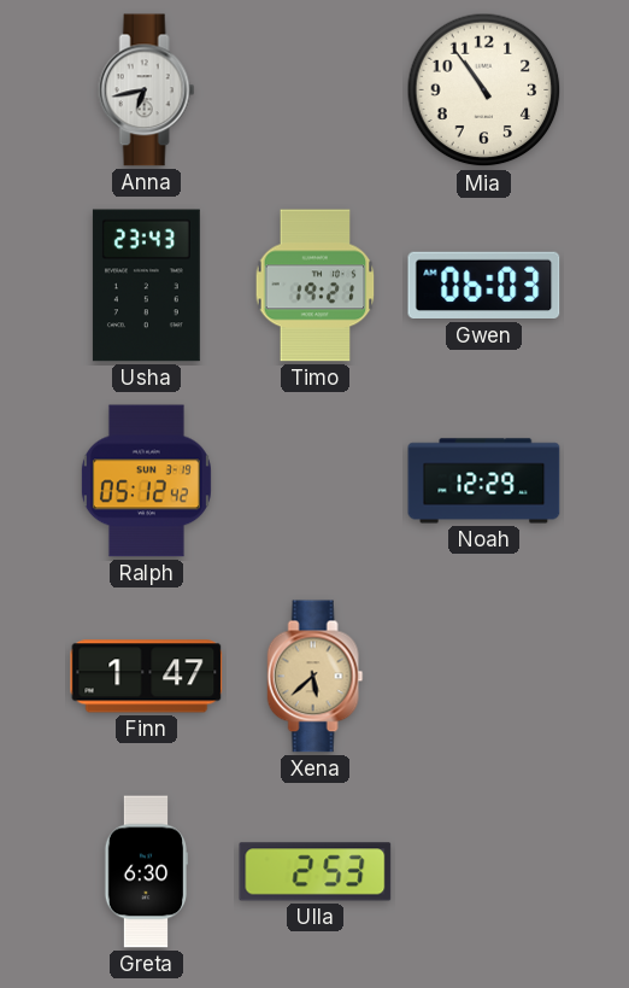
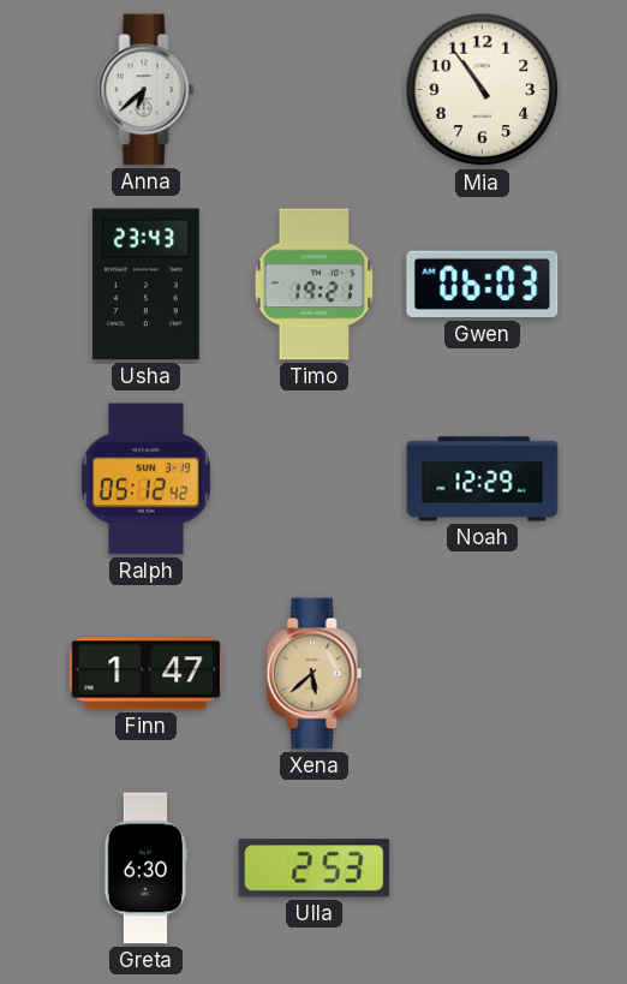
Anna: 6:43 -> 6:38
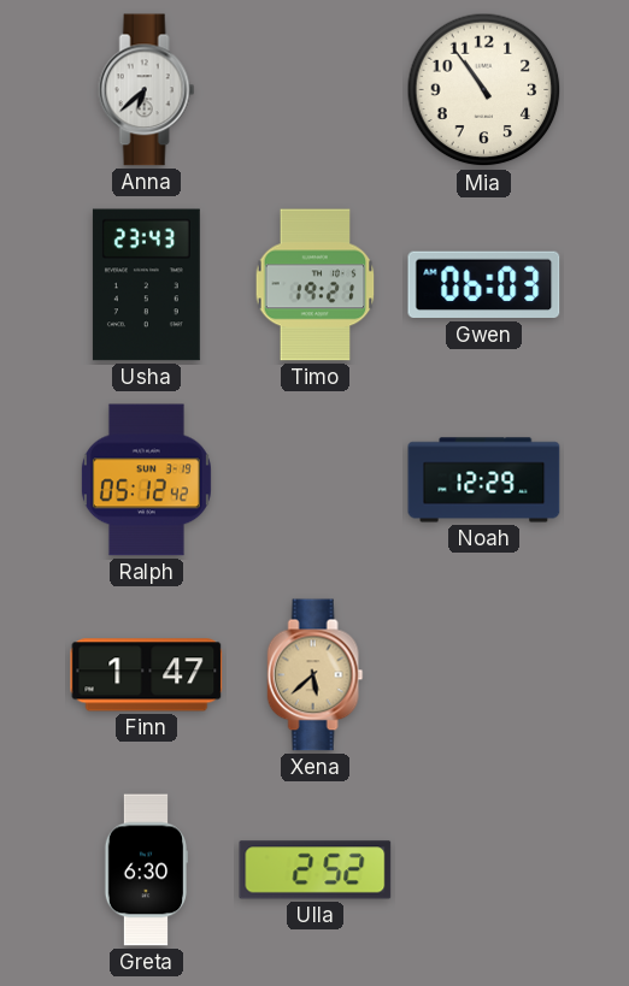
Ulla: 2:53 -> 2:52
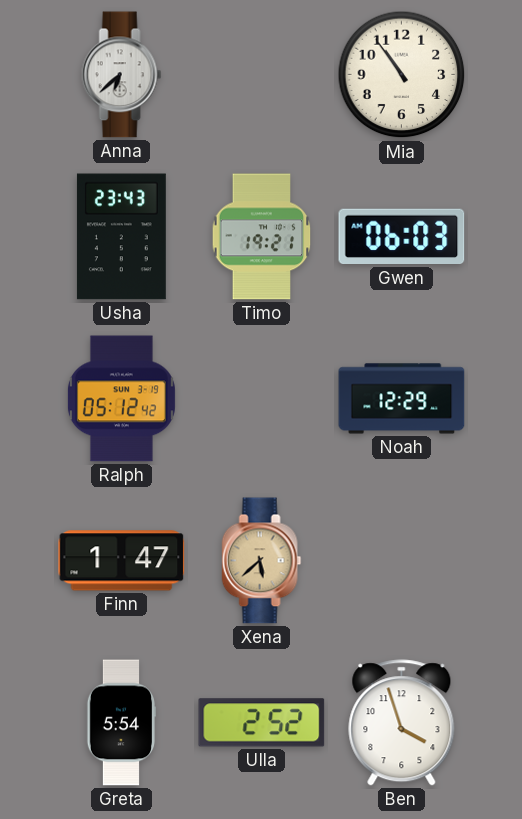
Greta: 6:30 -> 5:54
Ben: none -> 3:57
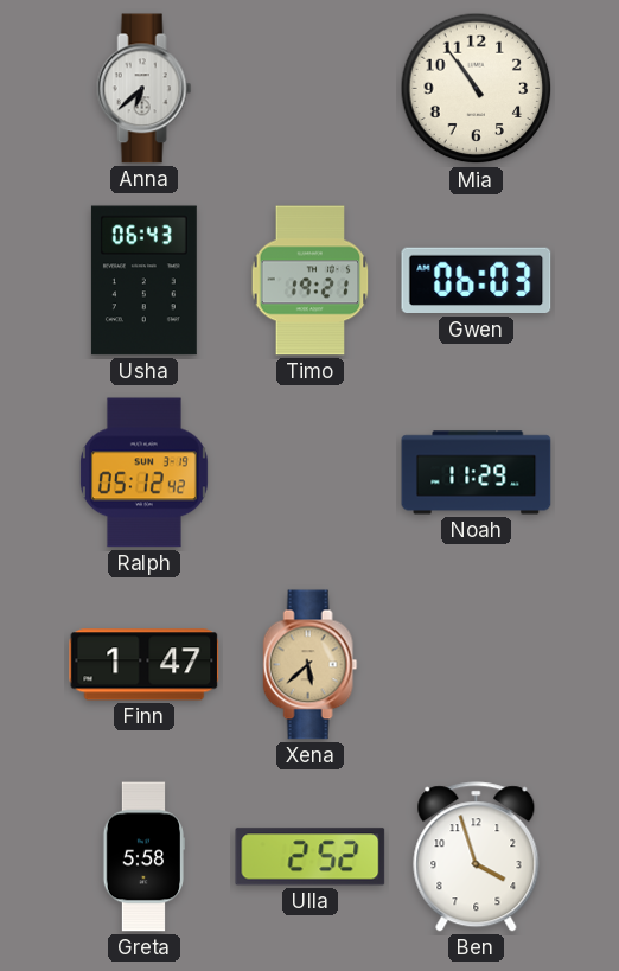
Usha: 23:43 -> 06:43
Noah: 12:29 -> 11:29
Greta: 5:54 -> 5:58
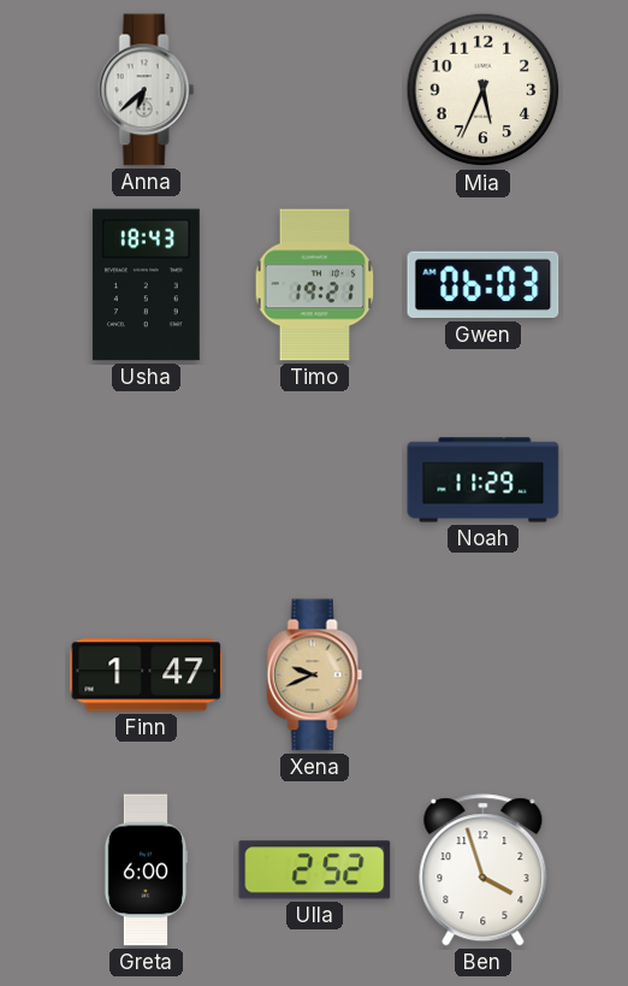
Mia: 10:54 -> 5:34
Usha: 06:43 -> 18:43
Ralph: 05:12 -> none
Xena: 5:38 -> 9:41
Greta: 5:58 -> 6:00
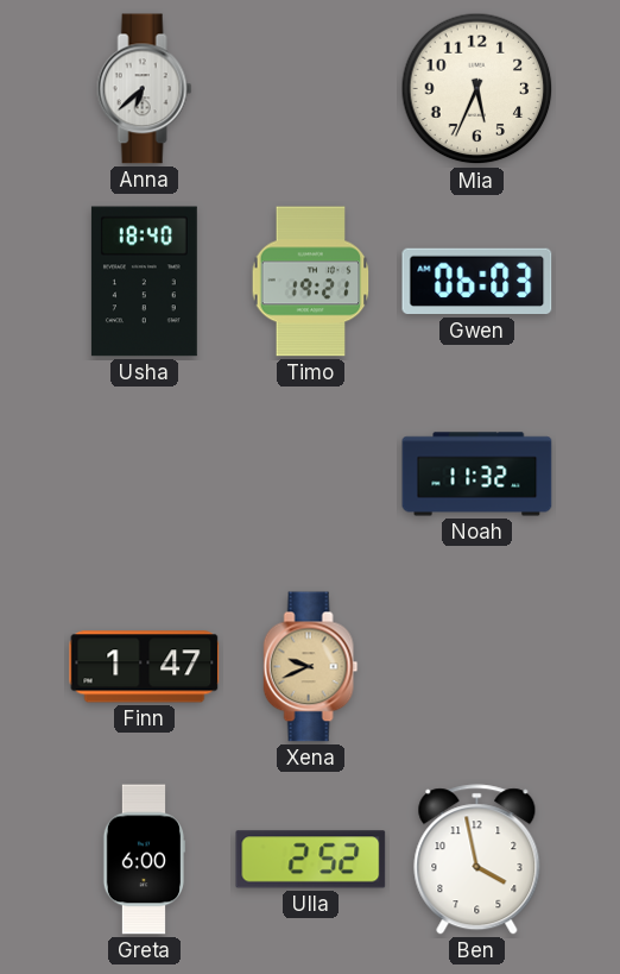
Usha: 18:43 -> 18:40
Noah: 11:29 -> 11:32
Ben: 3:57 -> 3:58
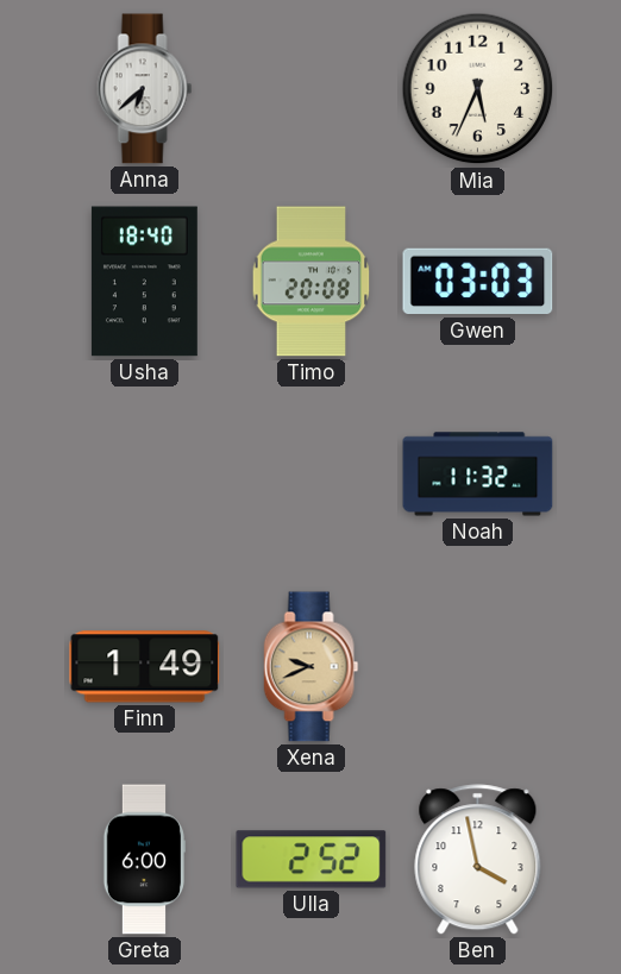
Timo: 19:21 -> 20:08
Gwen: 06:03 -> 03:03
Finn: 1:47 -> 1:49
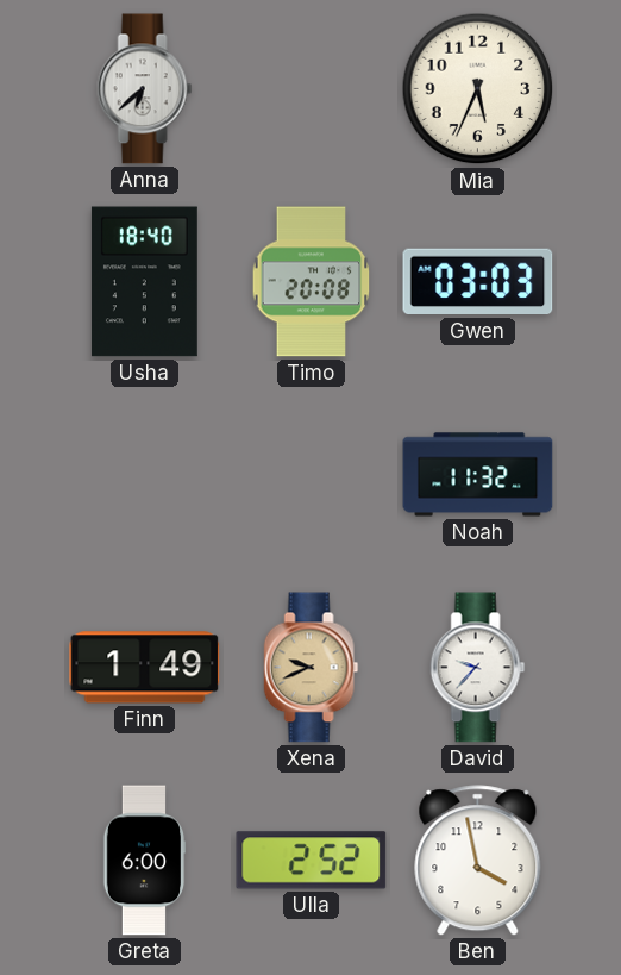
David: none -> 9:37
